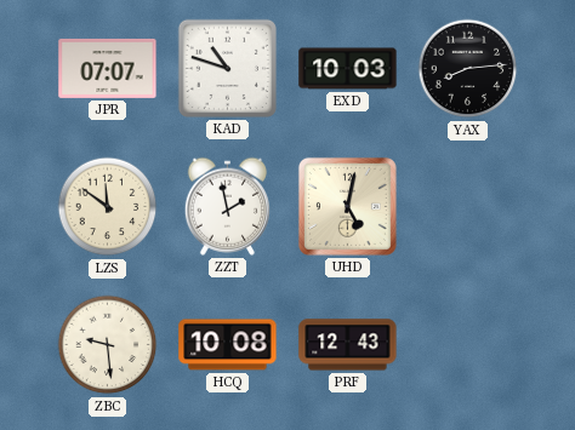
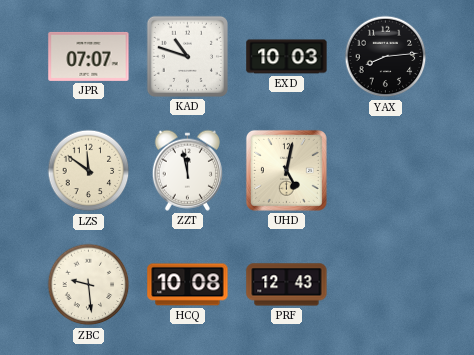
ZZT: 1:58 -> 11:58
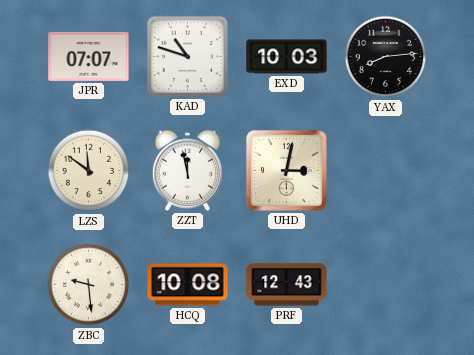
UHD: 5:02 -> 3:02
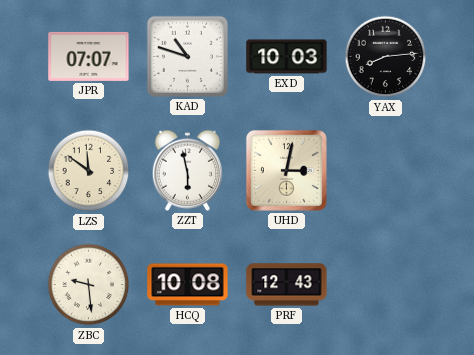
ZZT: 11:58 -> 5:58
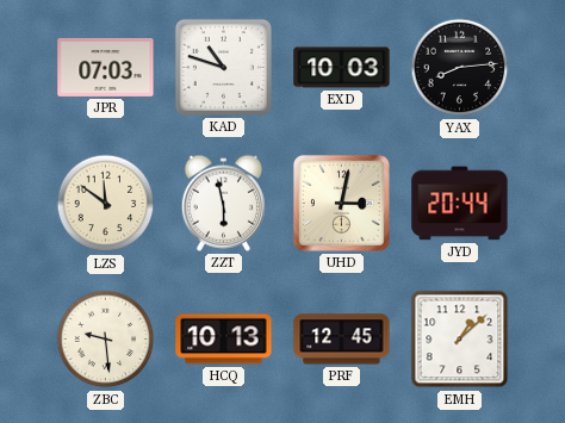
JPR: 07:07 -> 07:03
JYD: none -> 20:44
HCQ: 10:08 -> 10:13
PRF: 12:43 -> 12:45
EMH: none -> 1:08
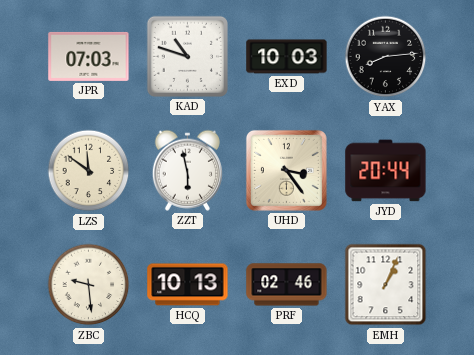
UHD: 3:02 -> 3:24
PRF: 12:45 -> 02:46
EMH: 1:08 -> 1:04
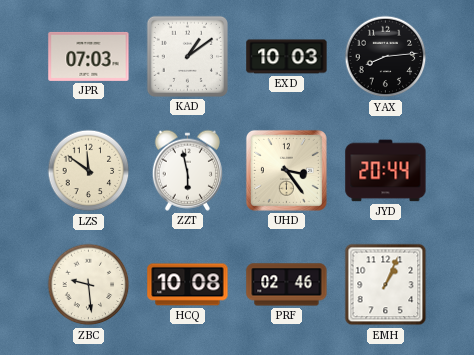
KAD: 10:48 -> 1:09
HCQ: 10:13 -> 10:08
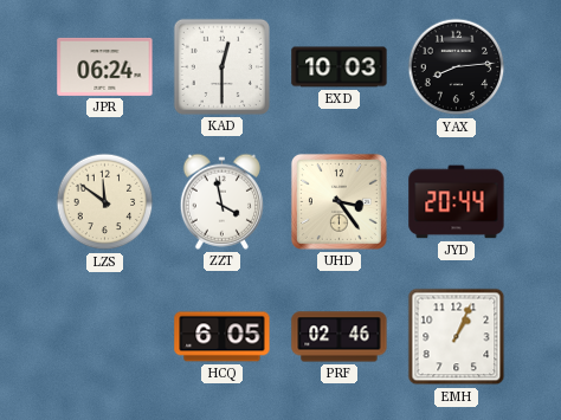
JPR: 07:03 -> 06:24
KAD: 1:09 -> 12:30
ZZT: 5:58 -> 3:58
ZBC: 9:29 -> none
HCQ: 10:08 -> 6:05
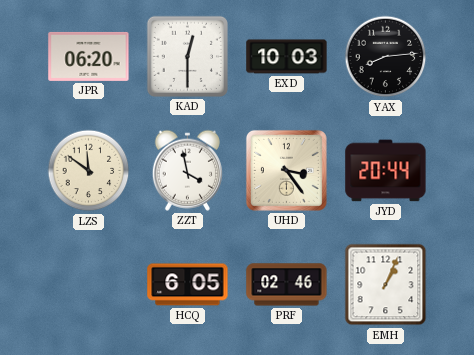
JPR: 06:24 -> 06:20
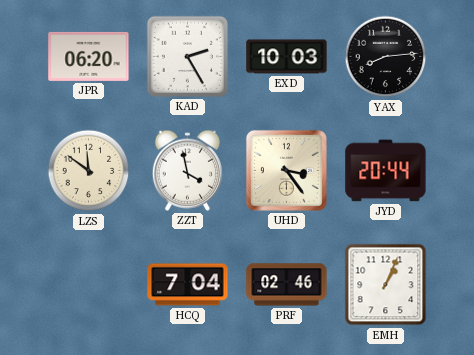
KAD: 12:30 -> 2:25
HCQ: 6:05 -> 7:04
